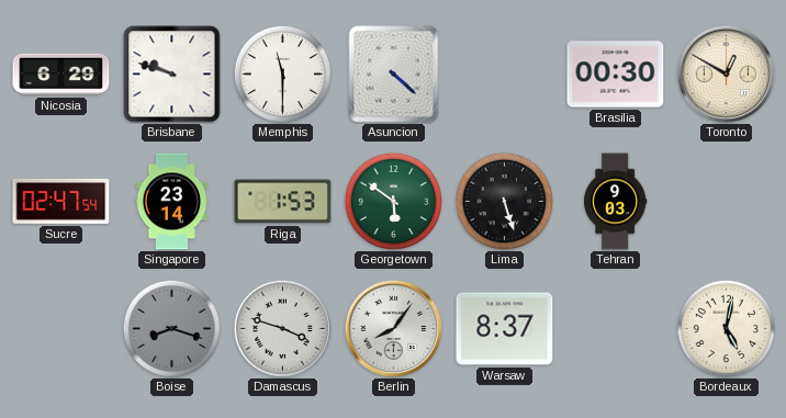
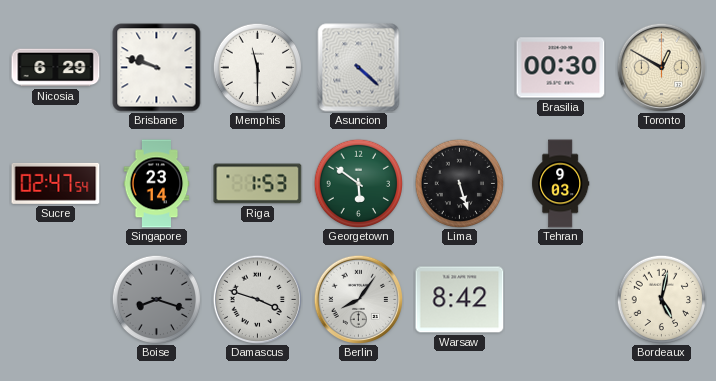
Warsaw: 8:37 -> 8:42
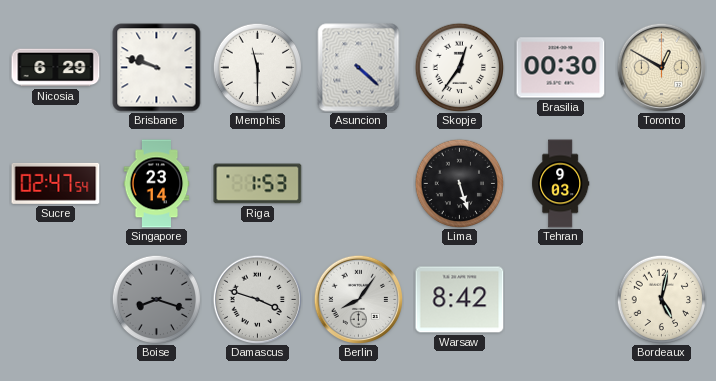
Skopje: none -> 12:36
Georgetown: 5:51 -> none
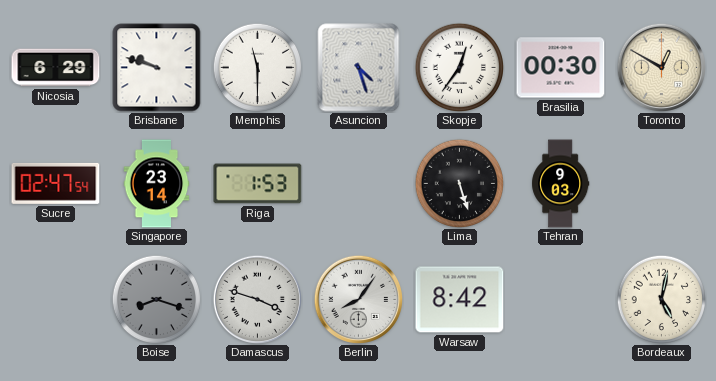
Asuncion: 4:22 -> 4:27
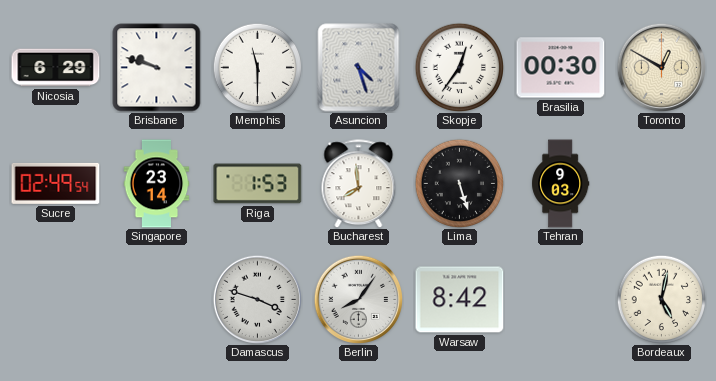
Sucre: 02:47 -> 02:49
Bucharest: none -> 7:59
Boise: 8:18 -> none
